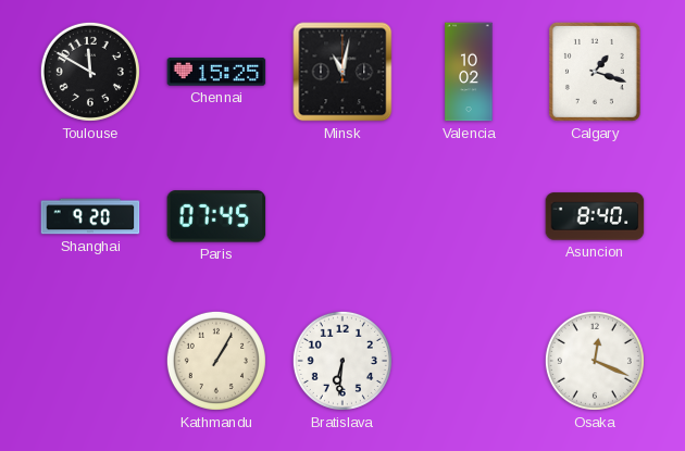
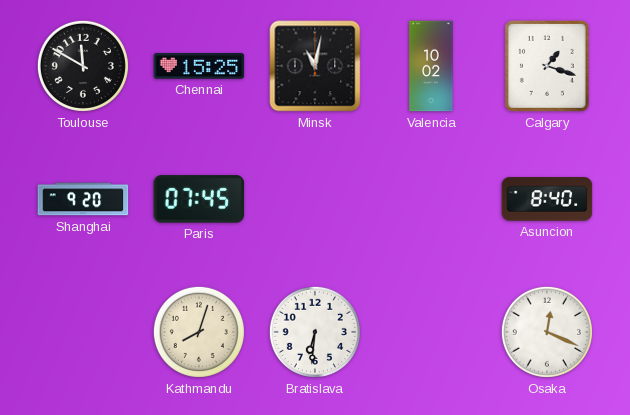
Kathmandu: 1:05 -> 8:03
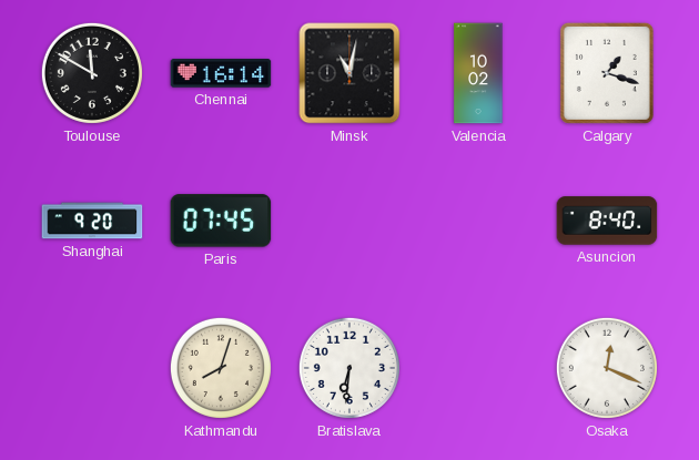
Chennai: 15:25 -> 16:14
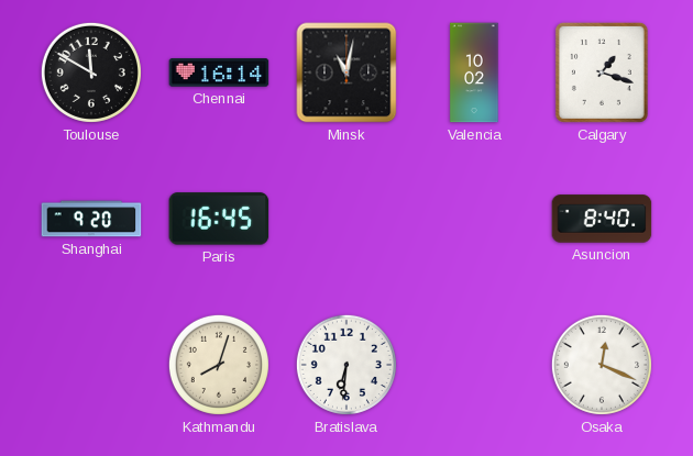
Paris: 07:45 -> 16:45
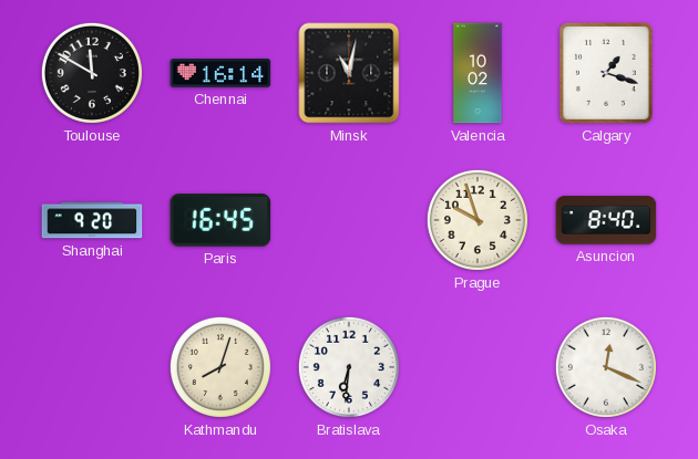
Prague: none -> 9:57
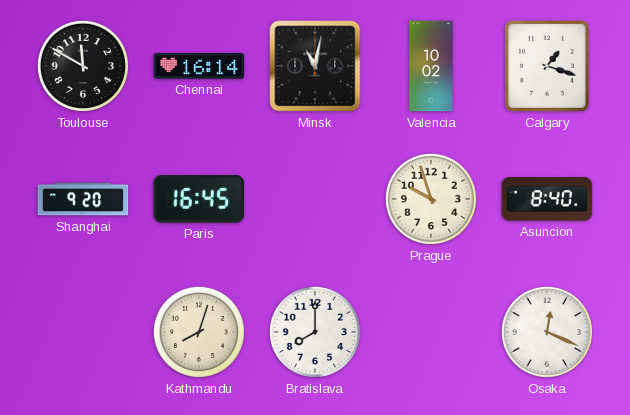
Bratislava: 6:31 -> 8:00
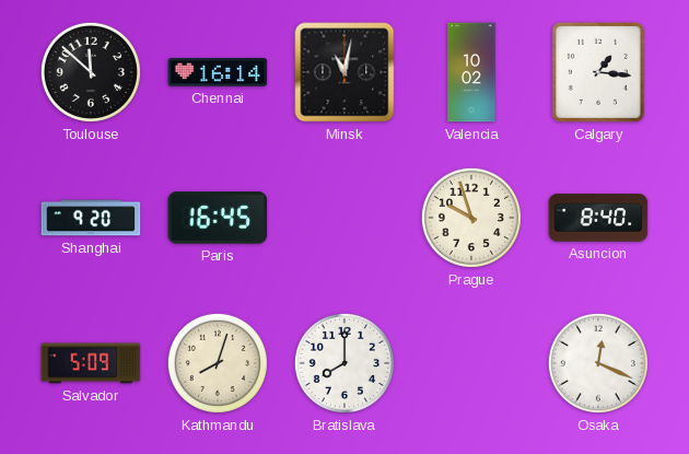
Toulouse: 11:50 -> 11:52
Calgary: 1:18 -> 1:16
Salvador: none -> 5:09
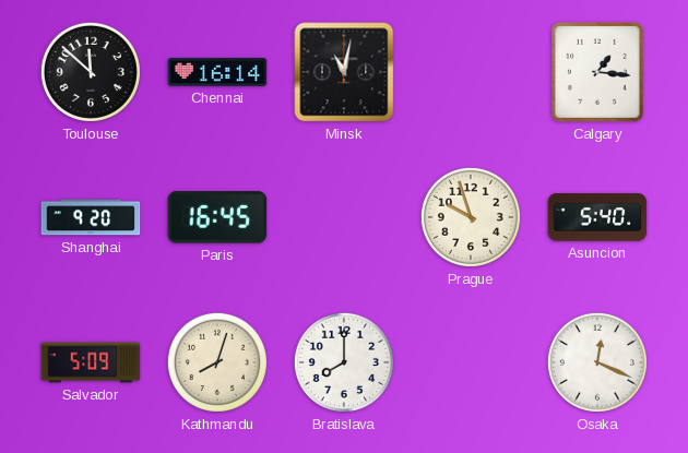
Valencia: 10:02 -> none
Asuncion: 8:40 -> 5:40
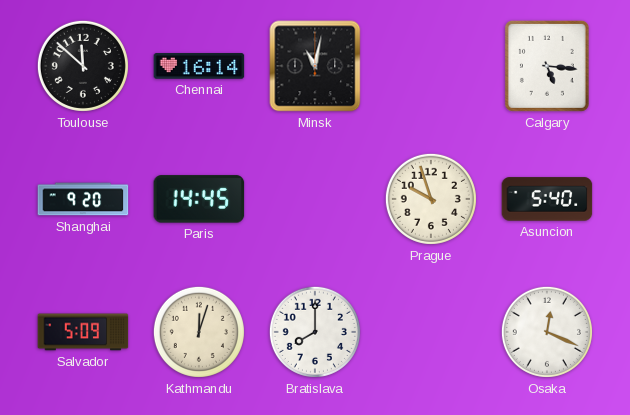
Calgary: 1:16 -> 5:16
Paris: 16:45 -> 14:45
Kathmandu: 8:03 -> 12:03
